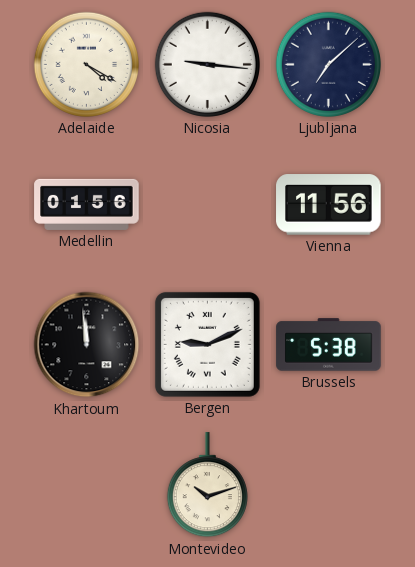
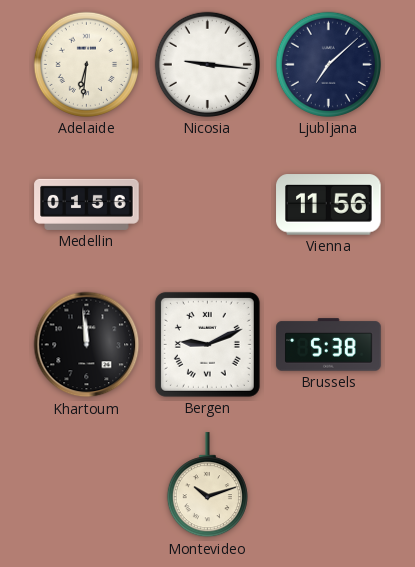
Adelaide: 4:20 -> 6:31
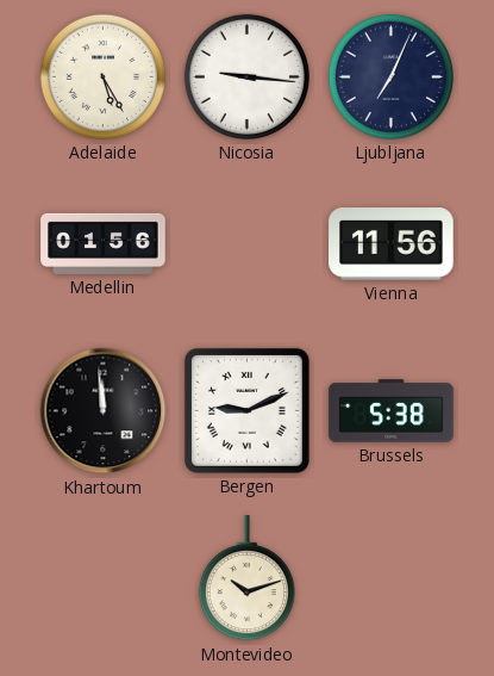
Adelaide: 6:31 -> 5:25
Ljubljana: 7:08 -> 7:04
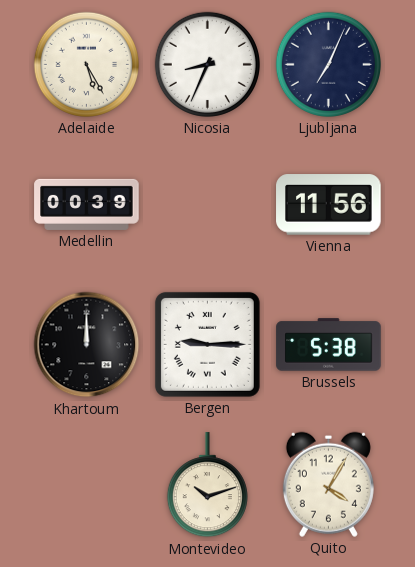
Nicosia: 9:16 -> 8:34
Medellin: 01:56 -> 00:39
Khartoum: 11:59 -> 12:00
Bergen: 9:11 -> 9:15
Quito: none -> 4:05
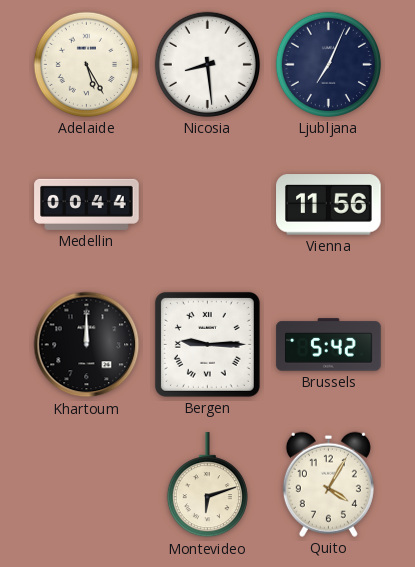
Nicosia: 8:34 -> 8:29
Medellin: 00:39 -> 00:44
Brussels: 5:38 -> 5:42
Montevideo: 10:12 -> 6:12
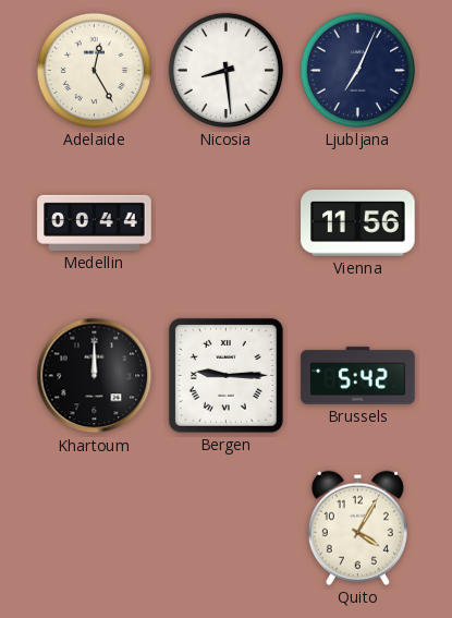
Adelaide: 5:25 -> 12:25
Montevideo: 6:12 -> none
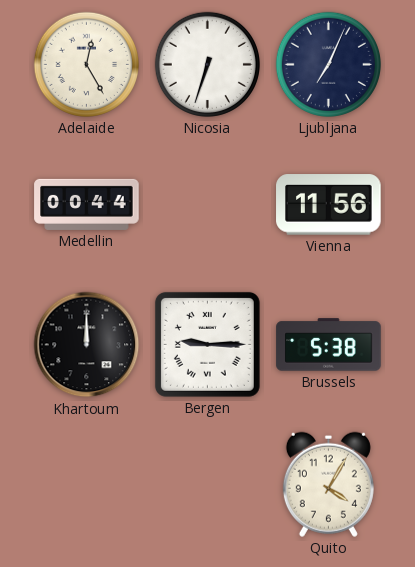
Nicosia: 8:29 -> 6:33
Brussels: 5:42 -> 5:38
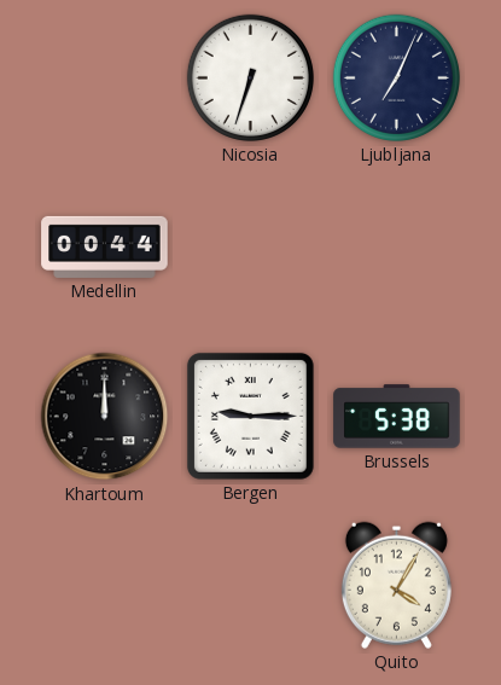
Adelaide: 12:25 -> none
Vienna: 11:56 -> none
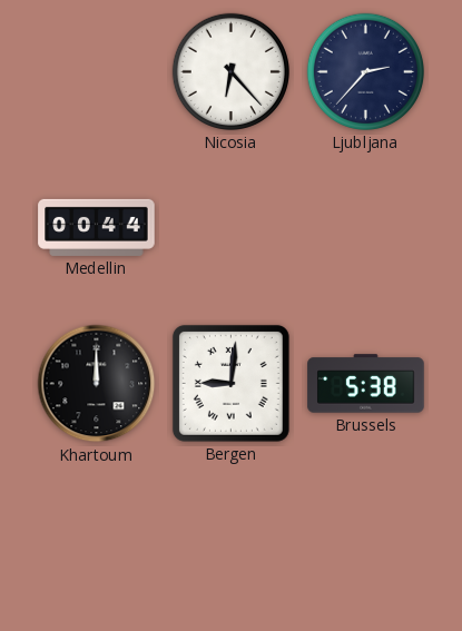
Nicosia: 6:33 -> 6:23
Ljubljana: 7:04 -> 2:37
Bergen: 9:15 -> 9:01
Quito: 4:05 -> none
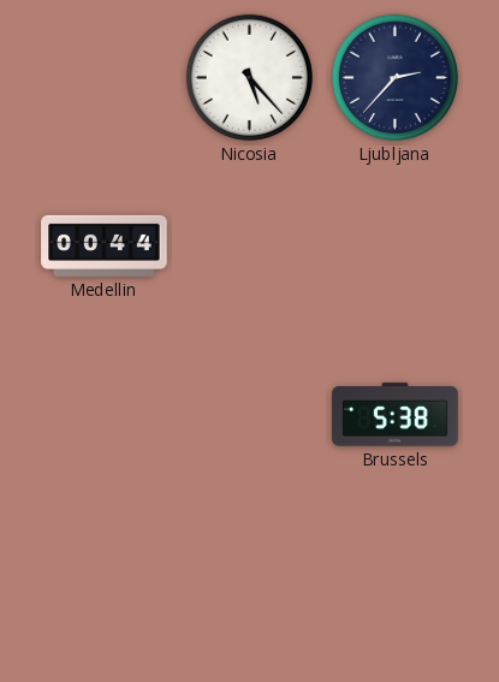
Nicosia: 6:23 -> 5:23
Khartoum: 12:00 -> none
Bergen: 9:01 -> none
